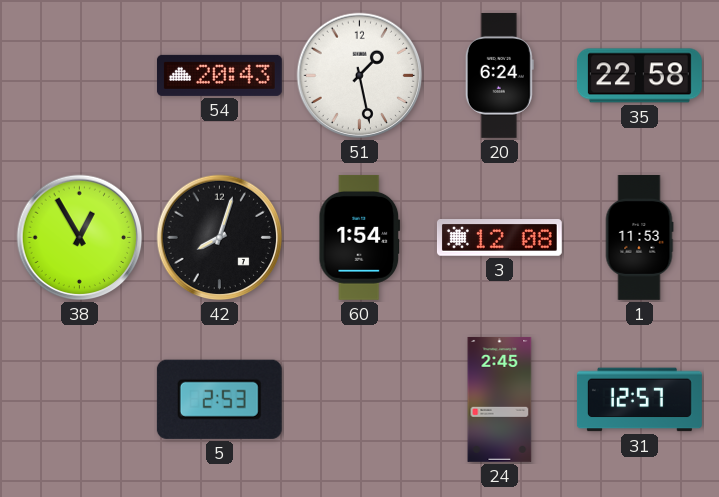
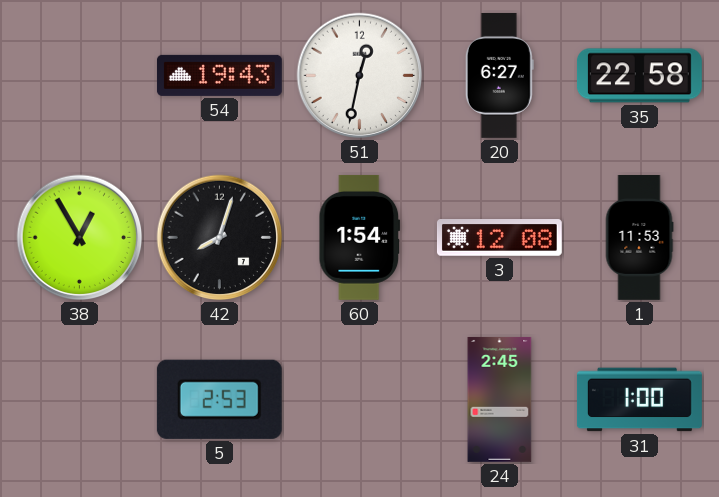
54: 20:43 -> 19:43
51: 1:28 -> 12:32
20: 6:24 -> 6:27
31: 12:57 -> 1:00
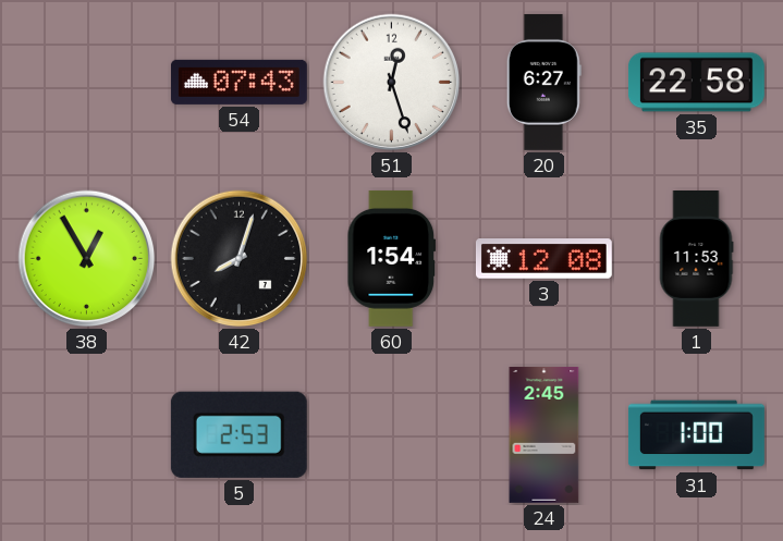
54: 19:43 -> 07:43
51: 12:32 -> 12:27
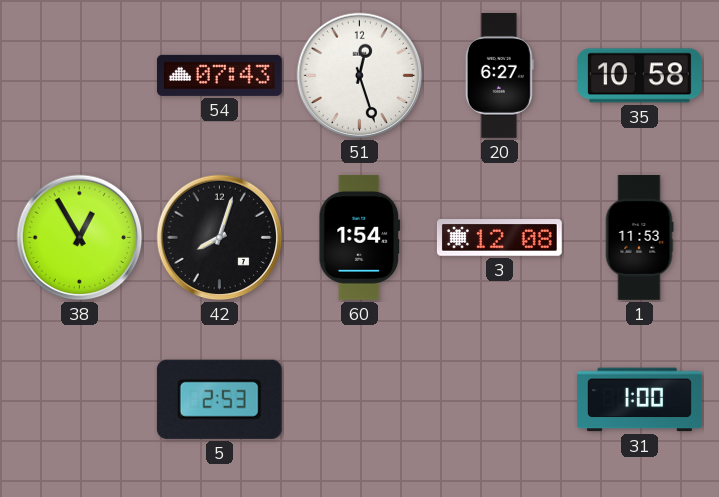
35: 22:58 -> 10:58
24: 2:45 -> none
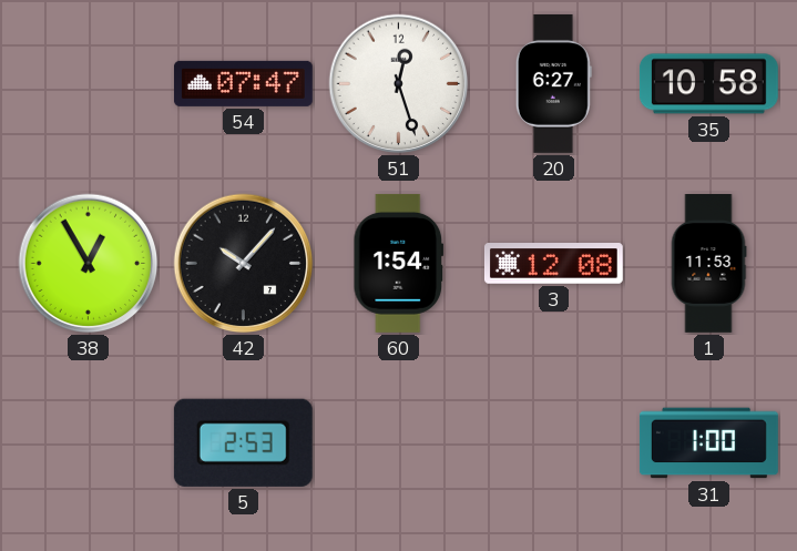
54: 07:43 -> 07:47
42: 8:03 -> 10:07
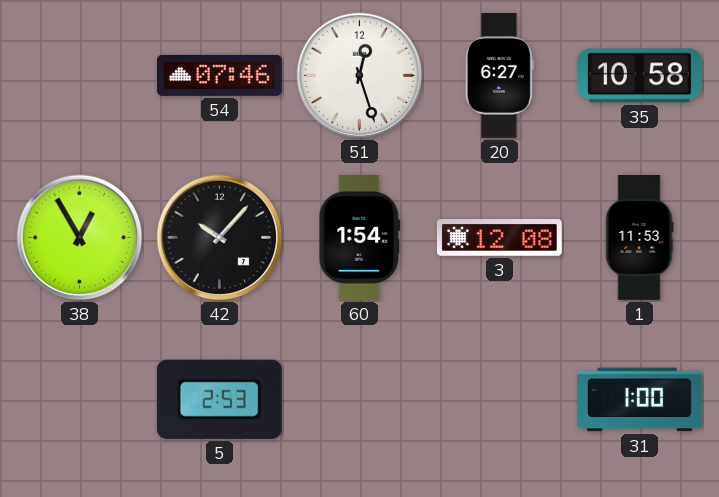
54: 07:47 -> 07:46
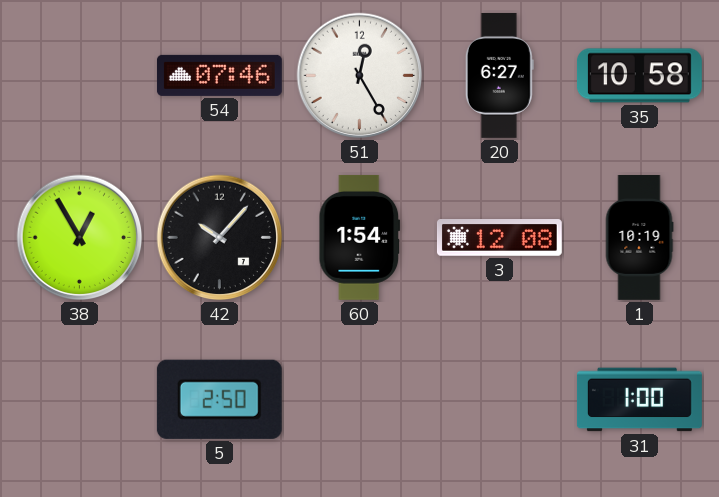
51: 12:27 -> 12:25
1: 11:53 -> 10:19
5: 2:53 -> 2:50
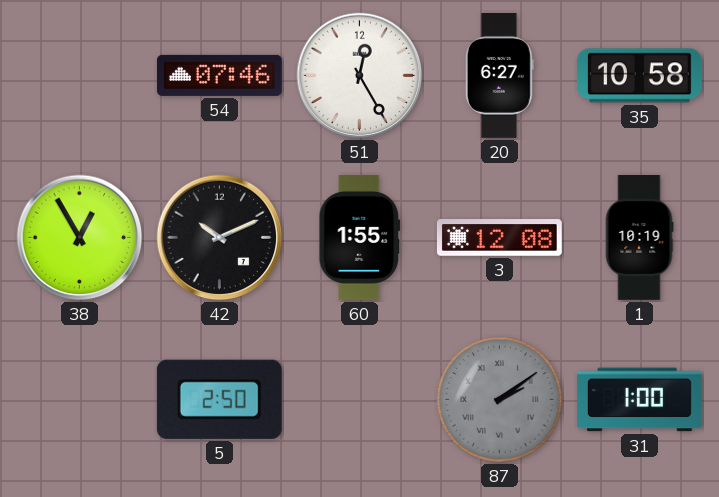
42: 10:07 -> 10:11
60: 1:54 -> 1:55
87: none -> 2:09
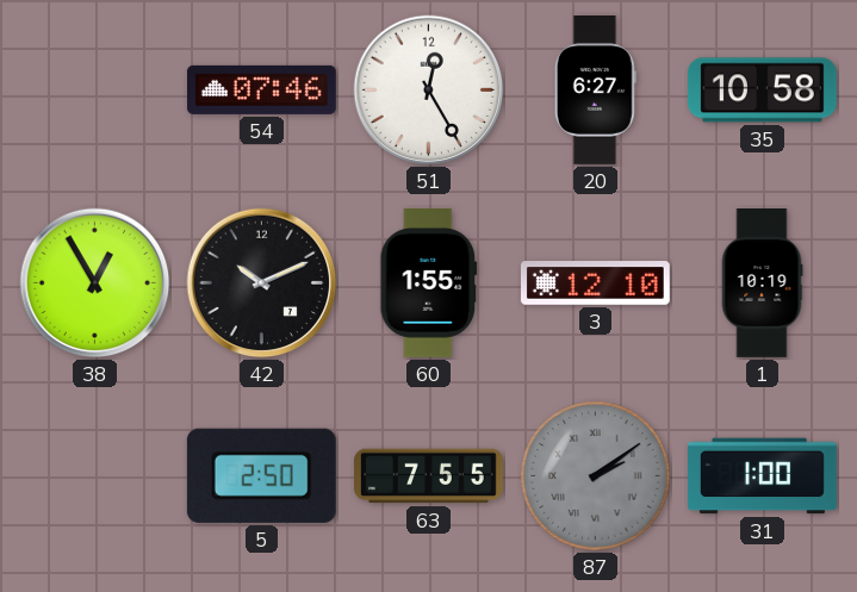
3: 12:08 -> 12:10
63: none -> 7:55
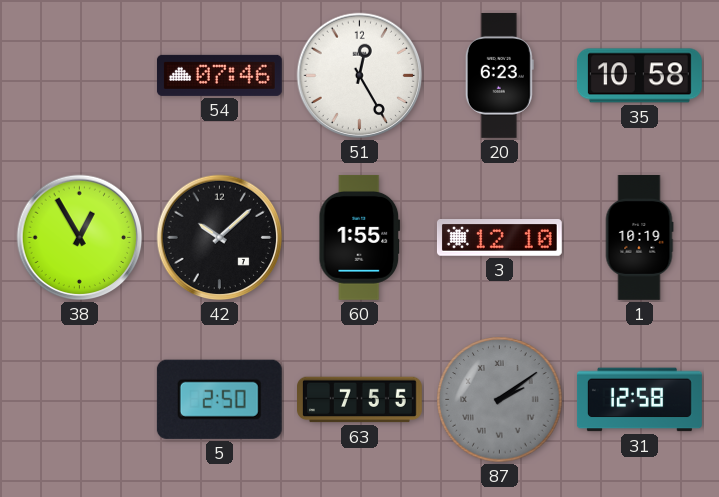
20: 6:27 -> 6:23
42: 10:11 -> 10:08
31: 1:00 -> 12:58
